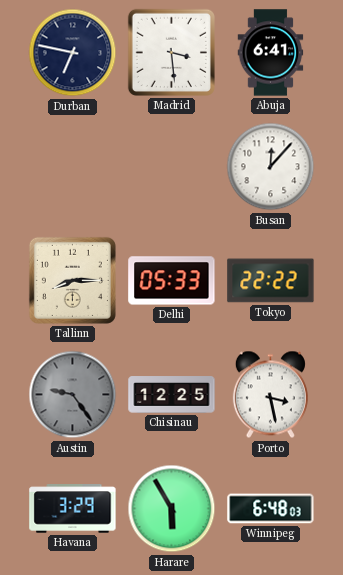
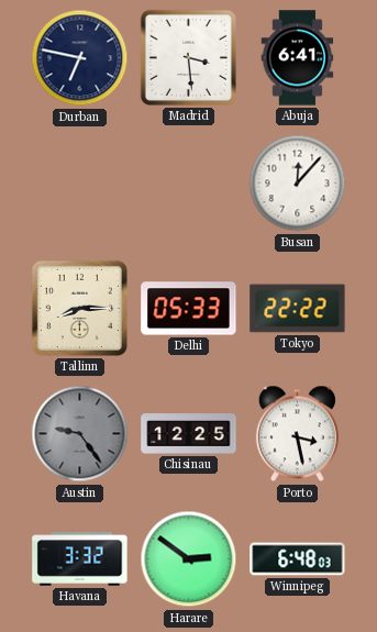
Havana: 3:29 -> 3:32
Harare: 5:55 -> 2:51
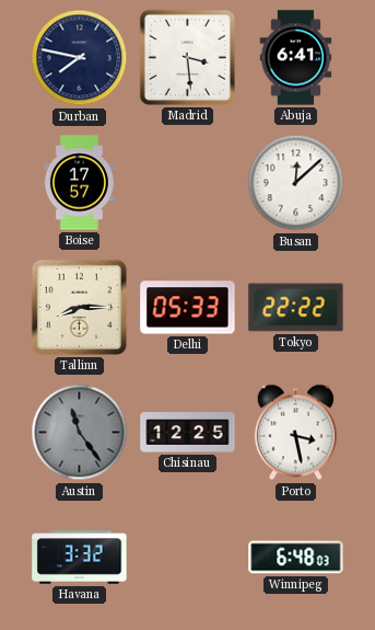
Durban: 6:47 -> 7:47
Boise: none -> 17:57
Busan: 12:07 -> 12:08
Austin: 9:24 -> 11:24
Harare: 2:51 -> none
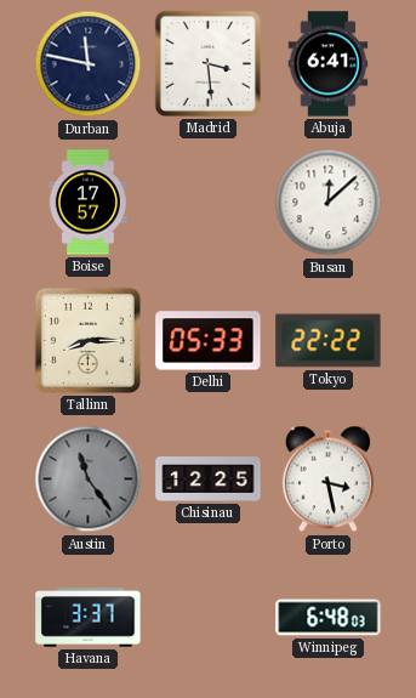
Durban: 7:47 -> 11:47
Havana: 3:32 -> 3:37
